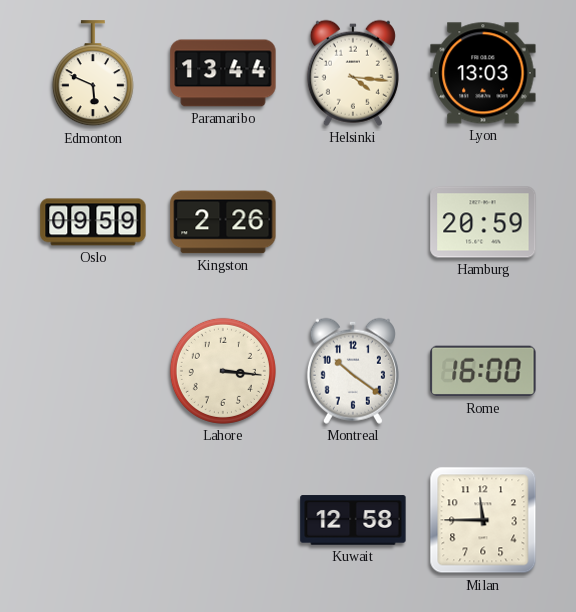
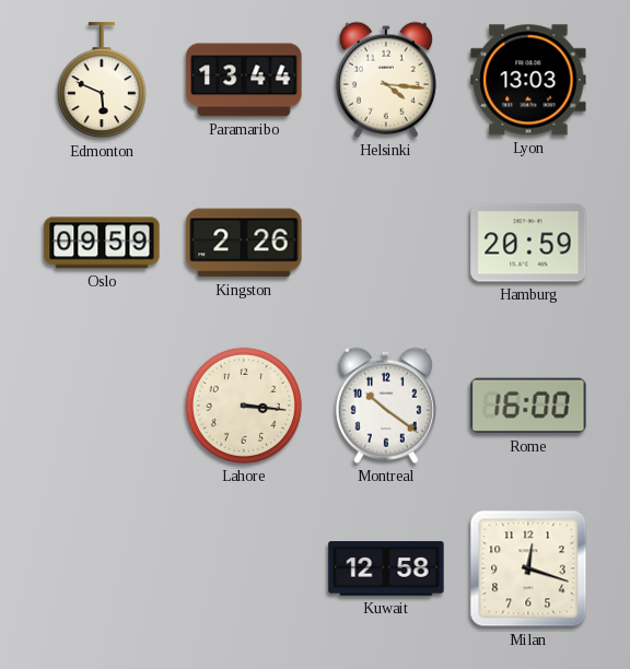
Milan: 11:45 -> 12:18
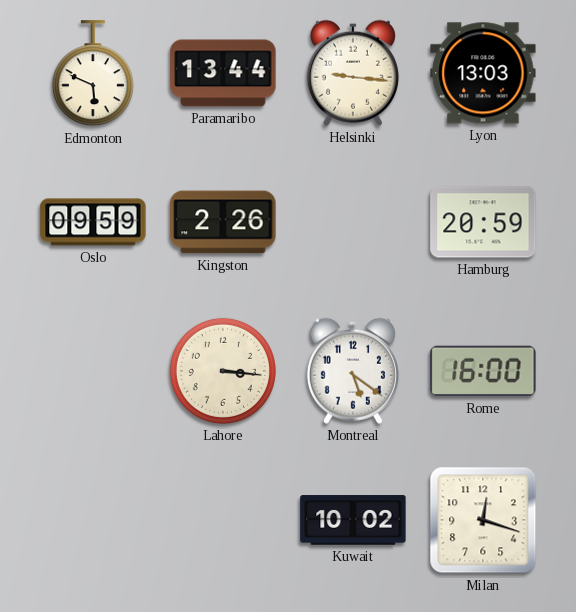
Helsinki: 4:16 -> 9:16
Montreal: 10:21 -> 5:21
Kuwait: 12:58 -> 10:02
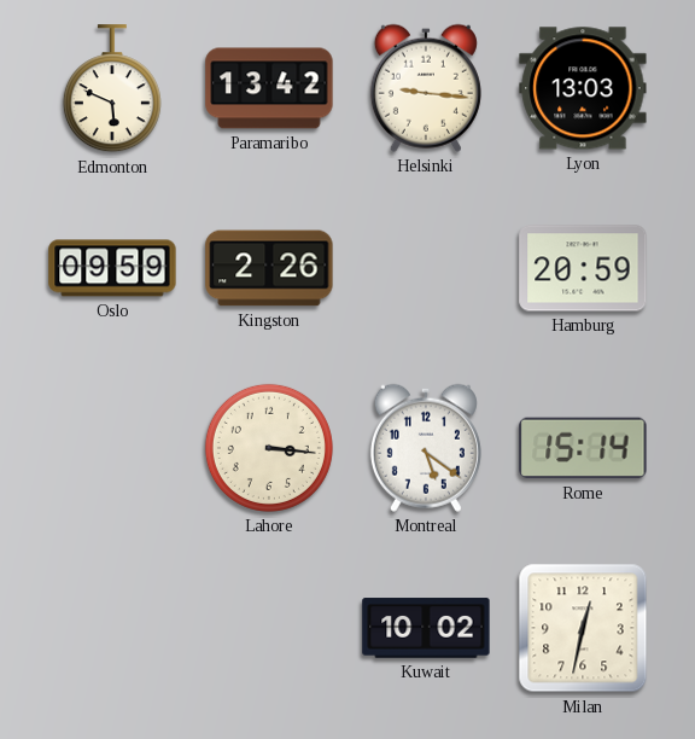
Paramaribo: 13:44 -> 13:42
Rome: 16:00 -> 15:14
Milan: 12:18 -> 12:32
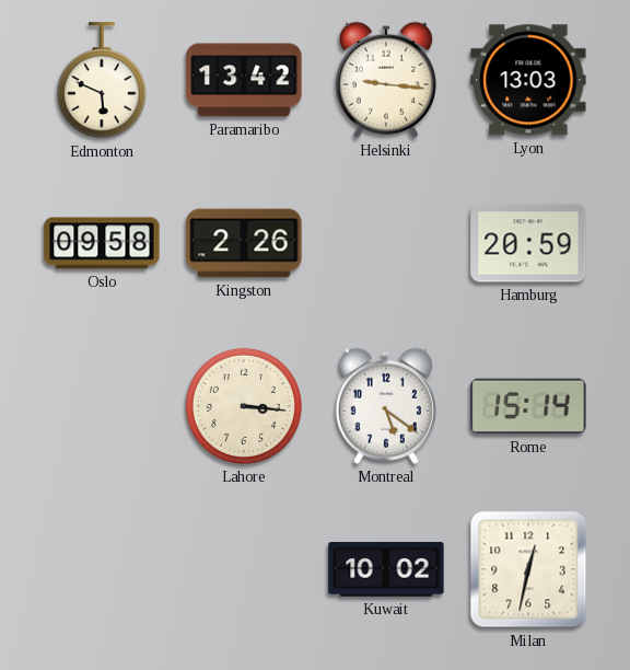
Oslo: 09:59 -> 09:58
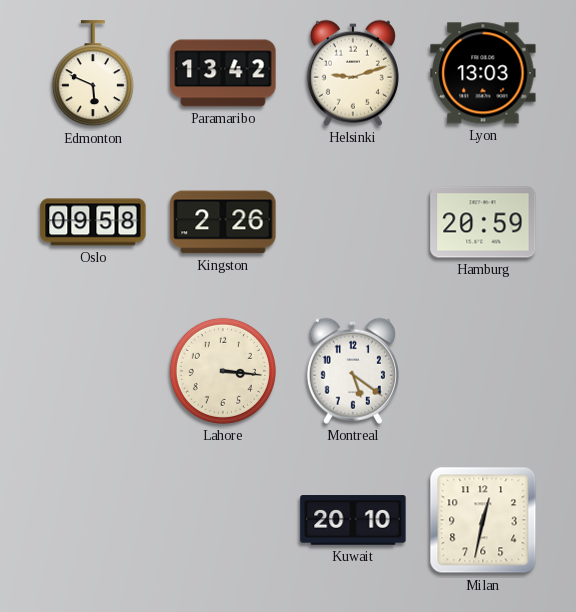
Helsinki: 9:16 -> 9:12
Rome: 15:14 -> none
Kuwait: 10:02 -> 20:10
